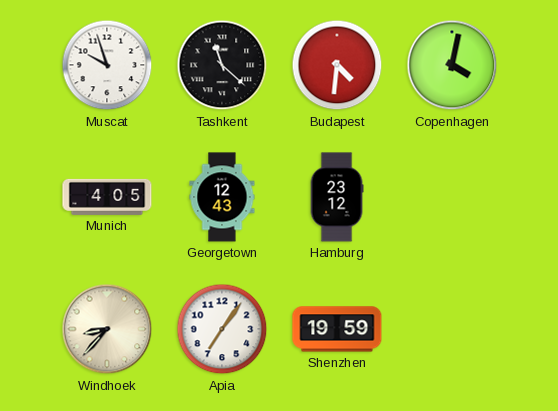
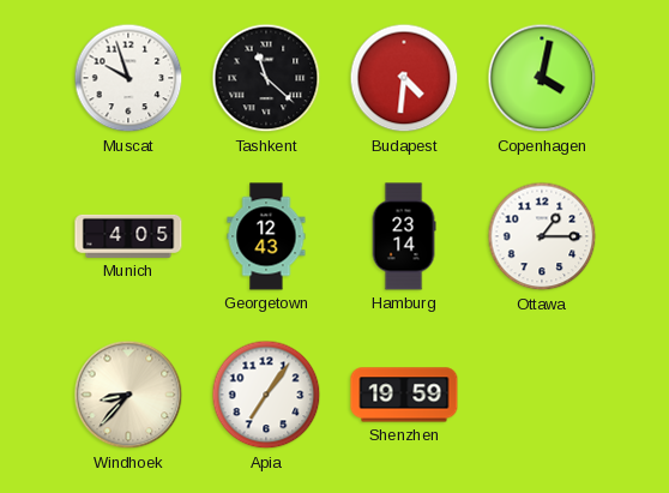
Hamburg: 23:12 -> 23:14
Ottawa: none -> 1:15
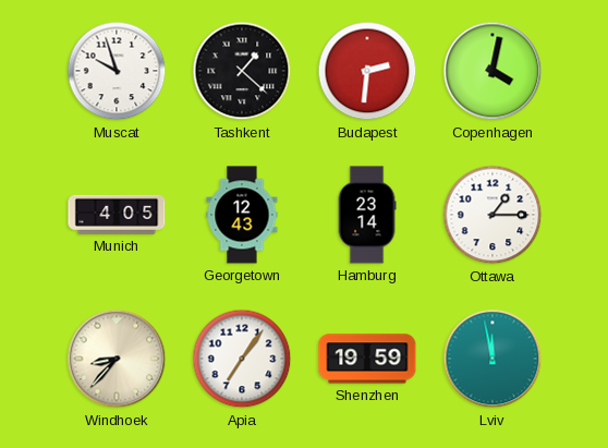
Tashkent: 11:22 -> 1:22
Budapest: 4:31 -> 2:31
Lviv: none -> 11:58
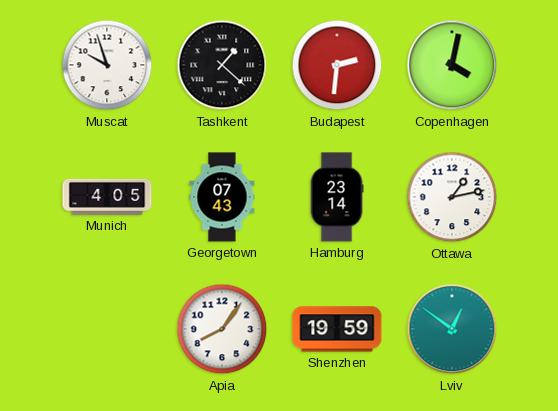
Georgetown: 12:43 -> 07:43
Ottawa: 1:15 -> 1:13
Windhoek: 8:37 -> none
Apia: 7:06 -> 8:06
Lviv: 11:58 -> 12:51
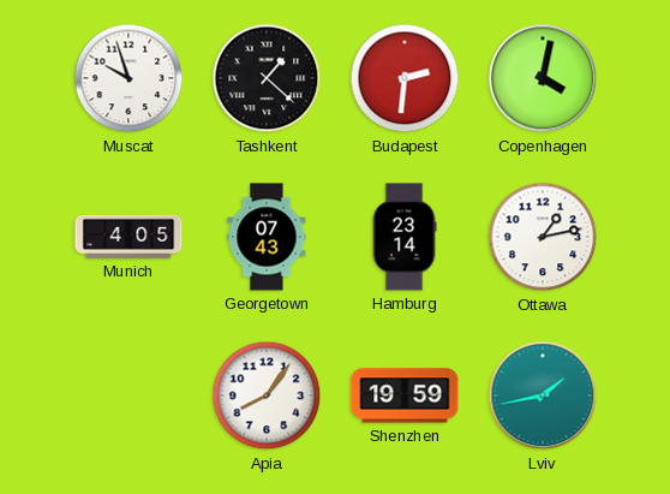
Lviv: 12:51 -> 1:43
